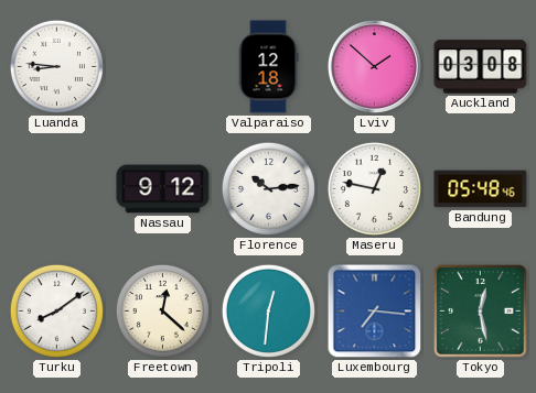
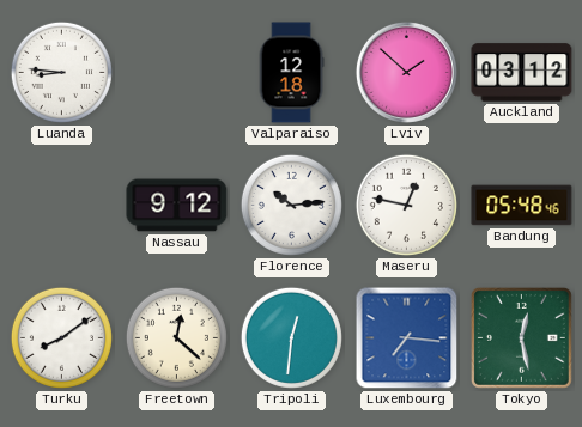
Auckland: 03:08 -> 03:12
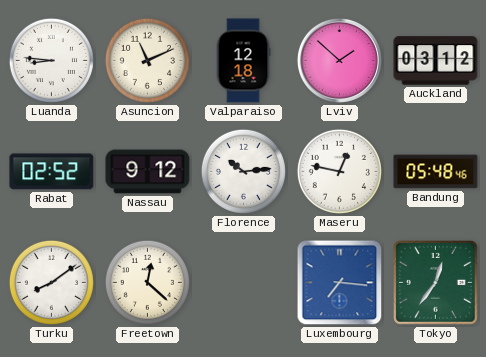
Asuncion: none -> 11:11
Rabat: none -> 02:52
Tripoli: 12:31 -> none
Tokyo: 12:28 -> 12:36
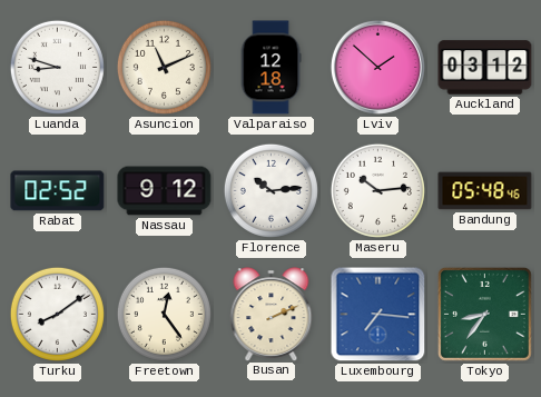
Luanda: 8:46 -> 8:48
Maseru: 12:47 -> 10:14
Freetown: 12:22 -> 12:24
Busan: none -> 2:11
Tokyo: 12:36 -> 8:36
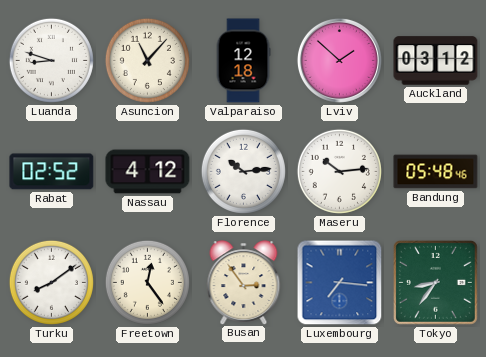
Asuncion: 11:11 -> 11:07
Nassau: 9:12 -> 4:12
Busan: 2:11 -> 2:54
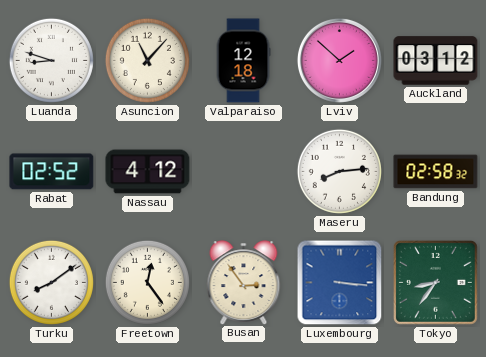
Florence: 10:14 -> none
Maseru: 10:14 -> 8:14
Bandung: 05:48 -> 02:58
Luxembourg: 7:16 -> 3:16
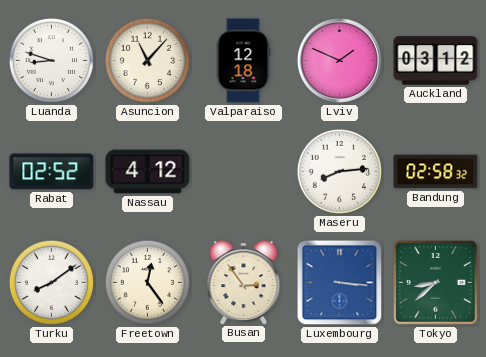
Lviv: 1:52 -> 1:49
Tokyo: 8:36 -> 8:38
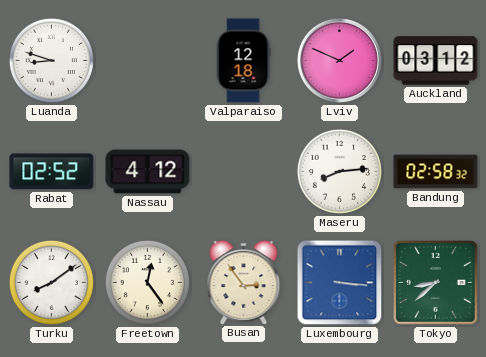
Asuncion: 11:07 -> none
